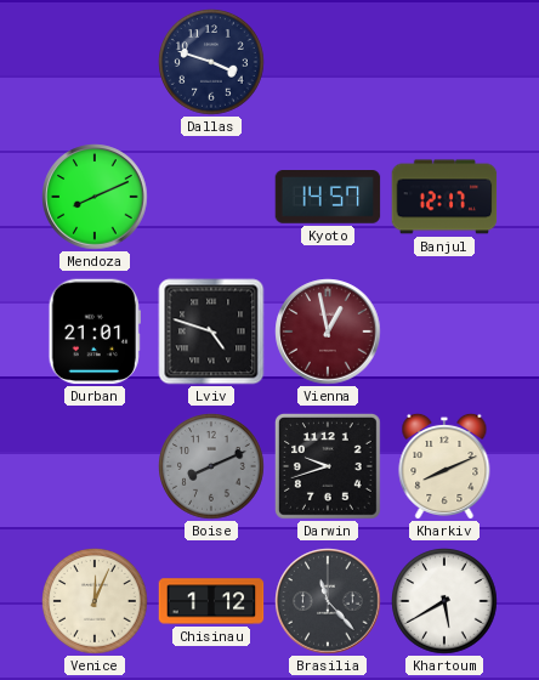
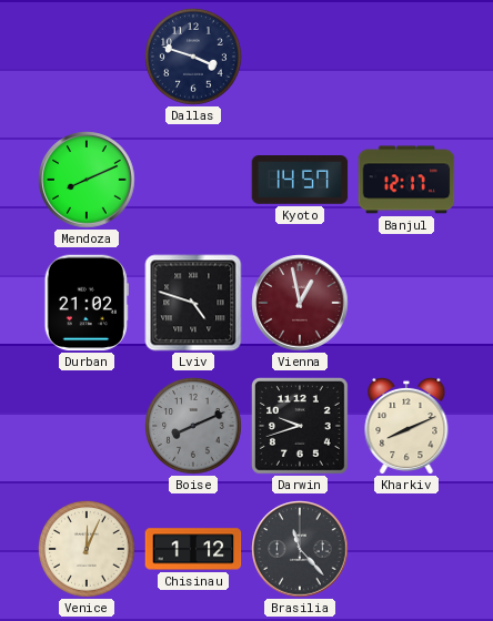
Durban: 21:01 -> 21:02
Khartoum: 5:40 -> none
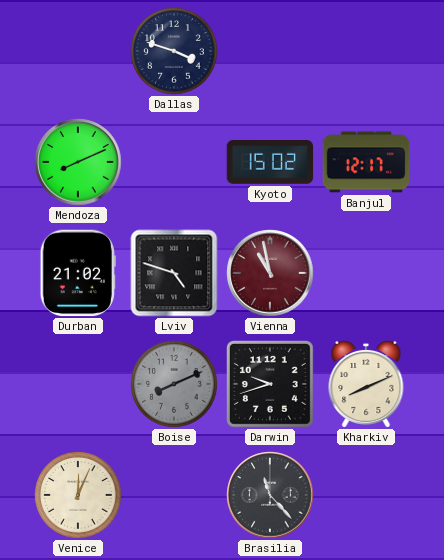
Kyoto: 14:57 -> 15:02
Vienna: 12:58 -> 10:58
Chisinau: 1:12 -> none
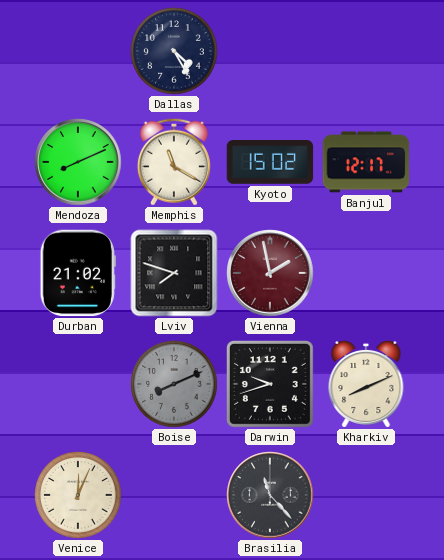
Dallas: 3:48 -> 4:25
Memphis: none -> 11:20
Lviv: 4:48 -> 7:48
Vienna: 10:58 -> 1:58
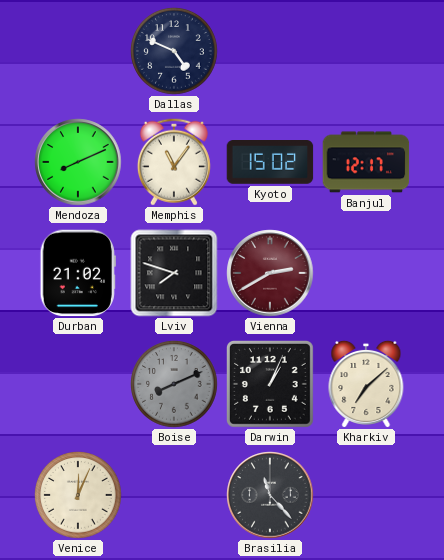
Dallas: 4:25 -> 4:49
Memphis: 11:20 -> 11:06
Vienna: 1:58 -> 2:40
Darwin: 9:42 -> 1:04
Kharkiv: 8:11 -> 7:08
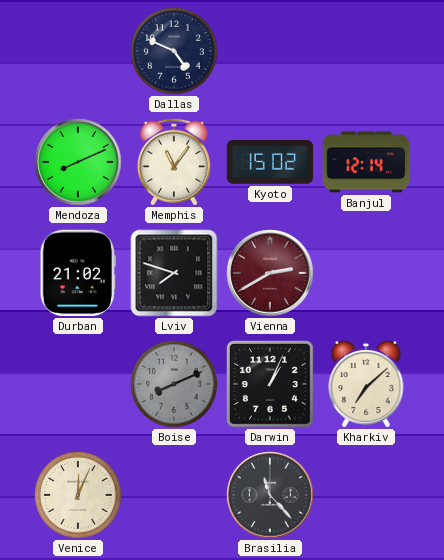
Banjul: 12:17 -> 12:14
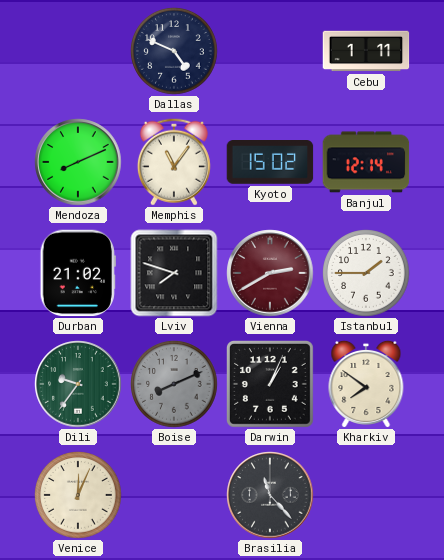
Cebu: none -> 1:11
Istanbul: none -> 1:45
Dili: none -> 9:36
Kharkiv: 7:08 -> 7:51
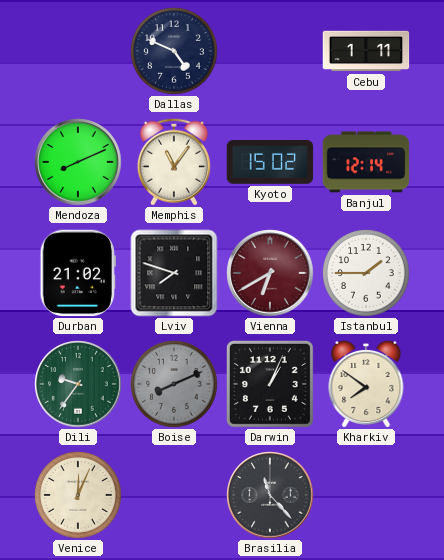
Vienna: 2:40 -> 6:40
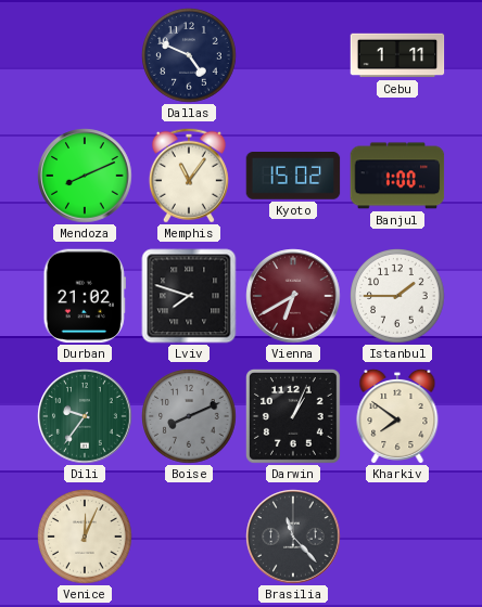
Banjul: 12:14 -> 1:00
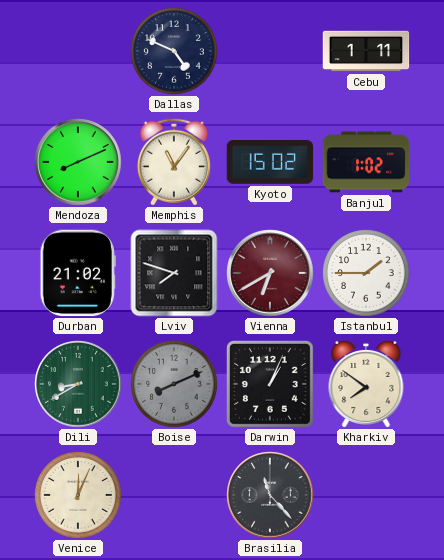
Banjul: 1:00 -> 1:02
Dili: 9:36 -> 8:40
